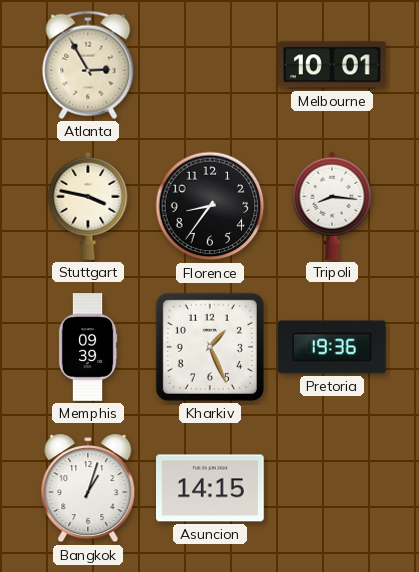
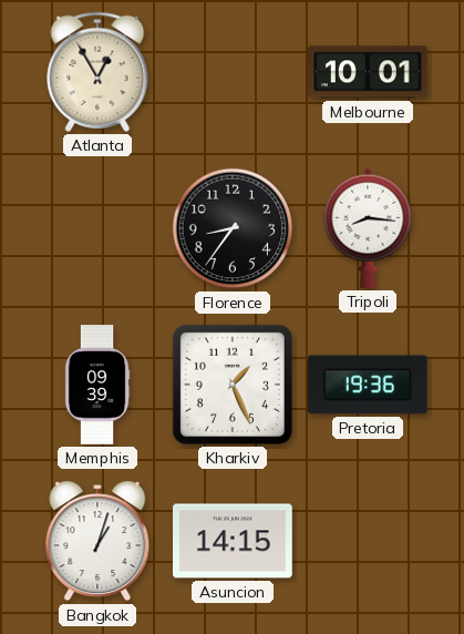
Atlanta: 2:55 -> 12:55
Stuttgart: 3:47 -> none
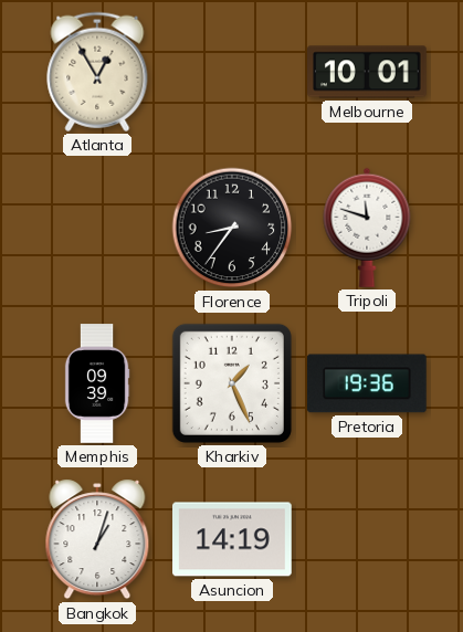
Tripoli: 8:16 -> 11:48
Asuncion: 14:15 -> 14:19
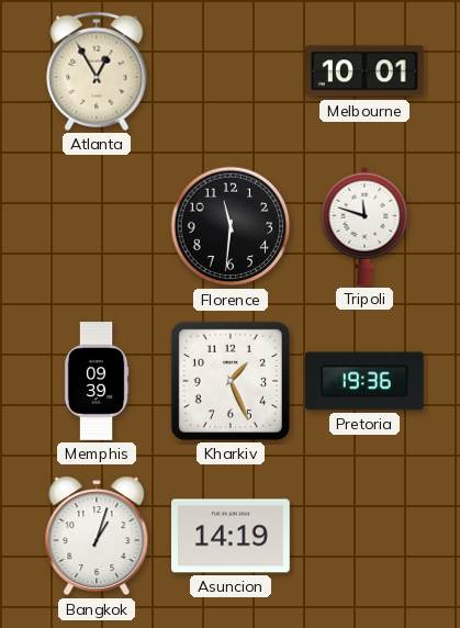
Florence: 8:36 -> 11:31
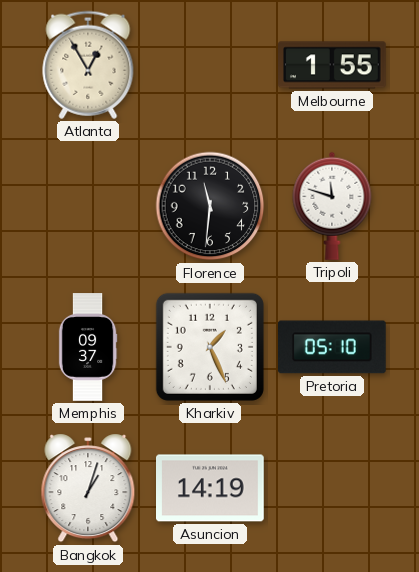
Melbourne: 10:01 -> 1:55
Memphis: 09:39 -> 09:37
Pretoria: 19:36 -> 05:10
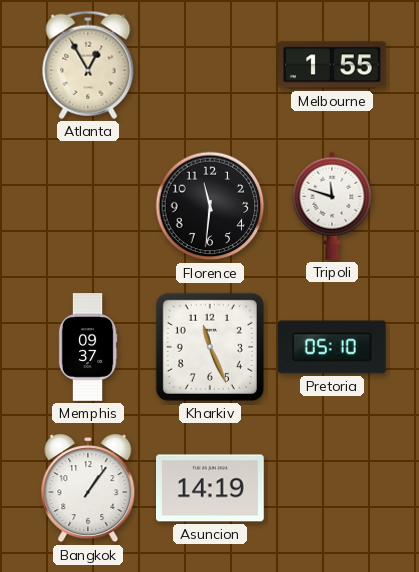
Kharkiv: 1:26 -> 11:26
Bangkok: 1:03 -> 1:06
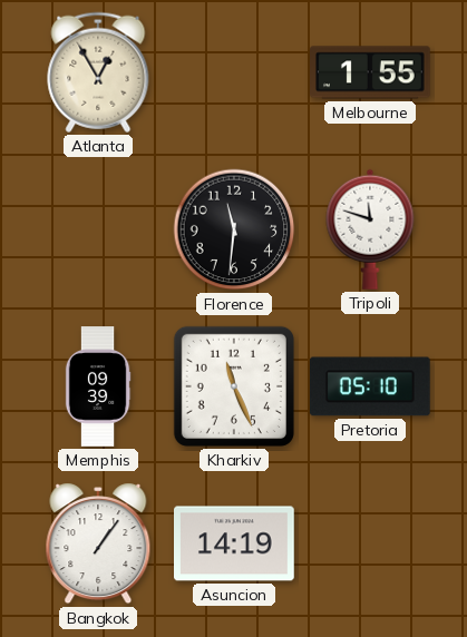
Memphis: 09:37 -> 09:39
